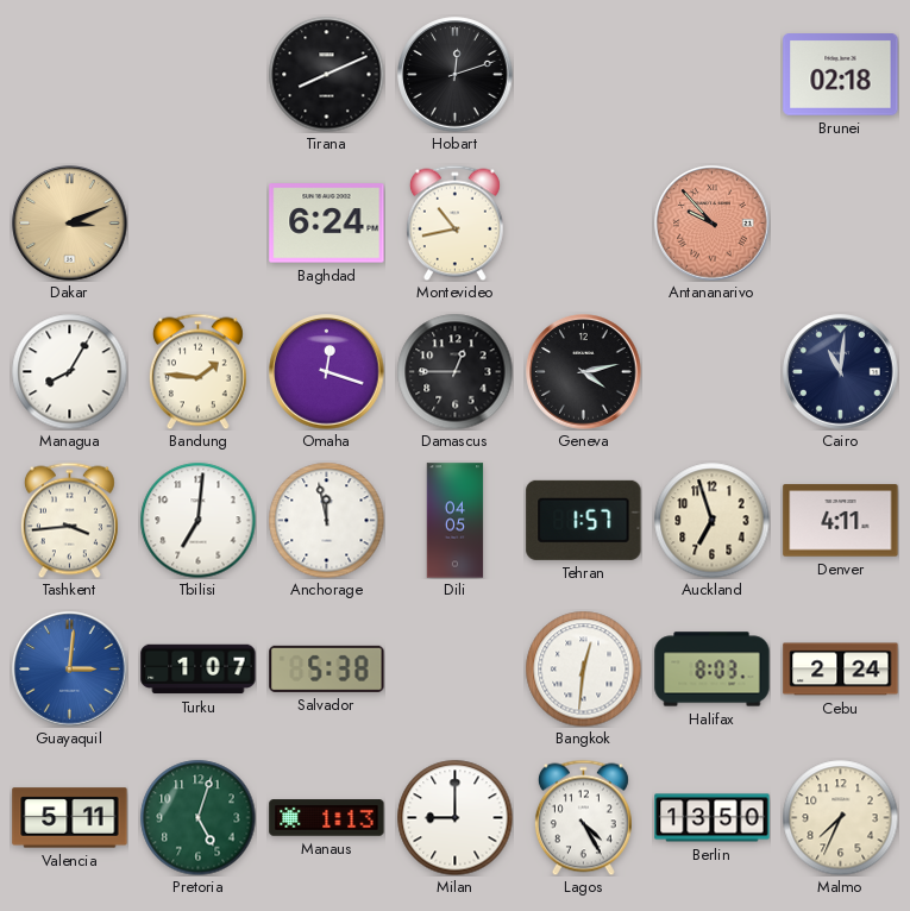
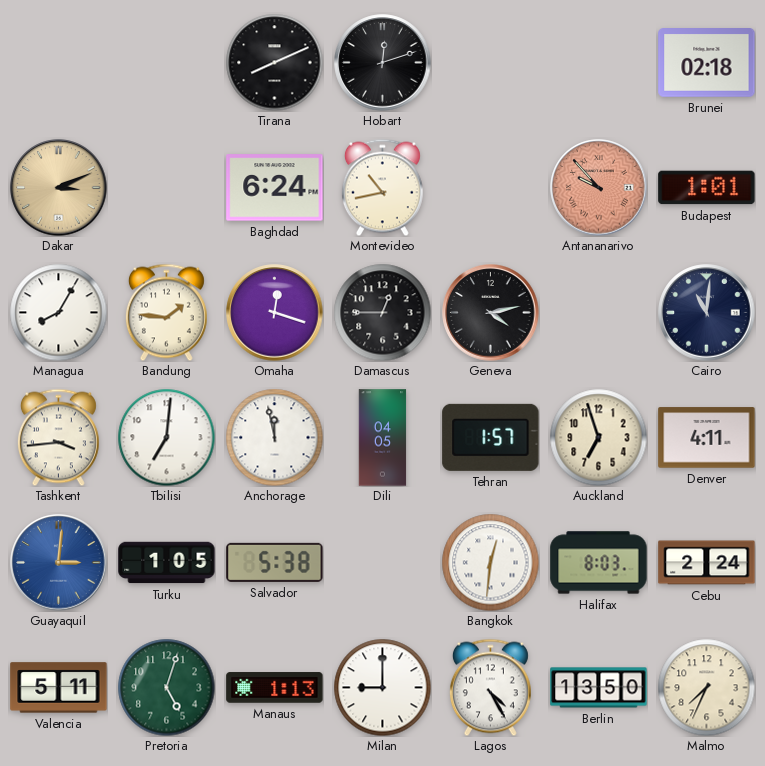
Budapest: none -> 1:01
Turku: 1:07 -> 1:05
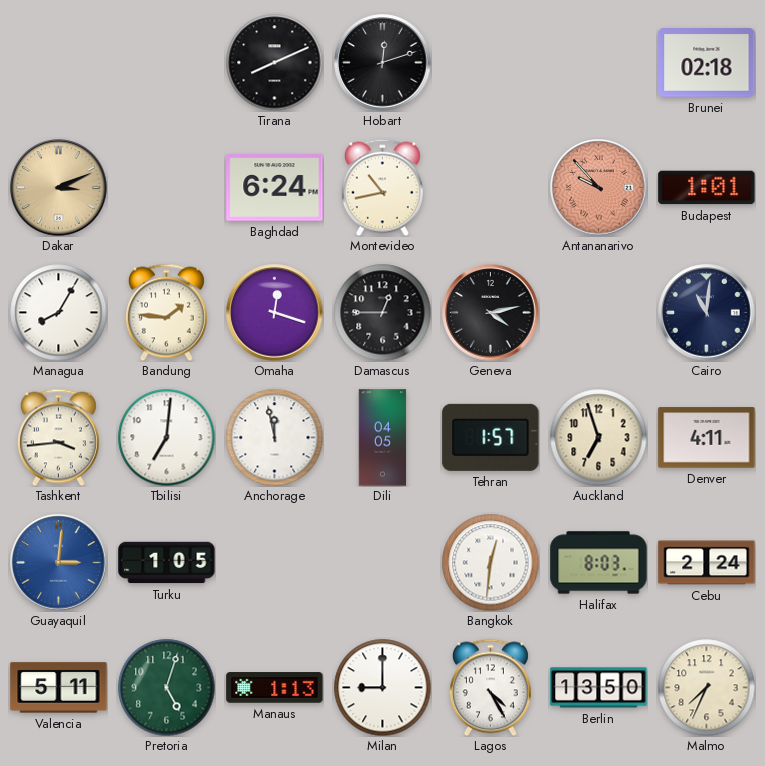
Salvador: 5:38 -> none
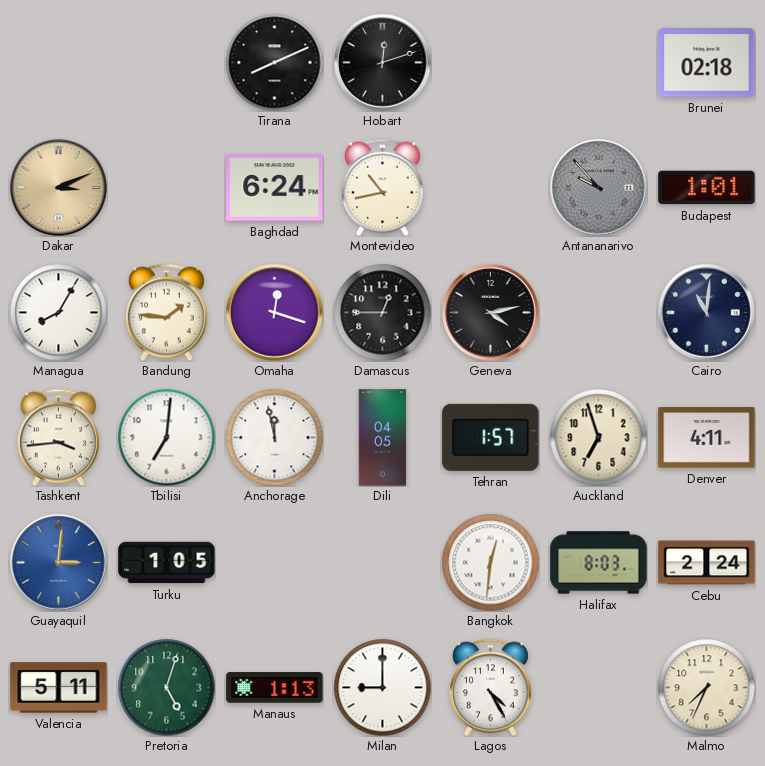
Antananarivo dial: salmon -> grey
Berlin: 13:50 -> none
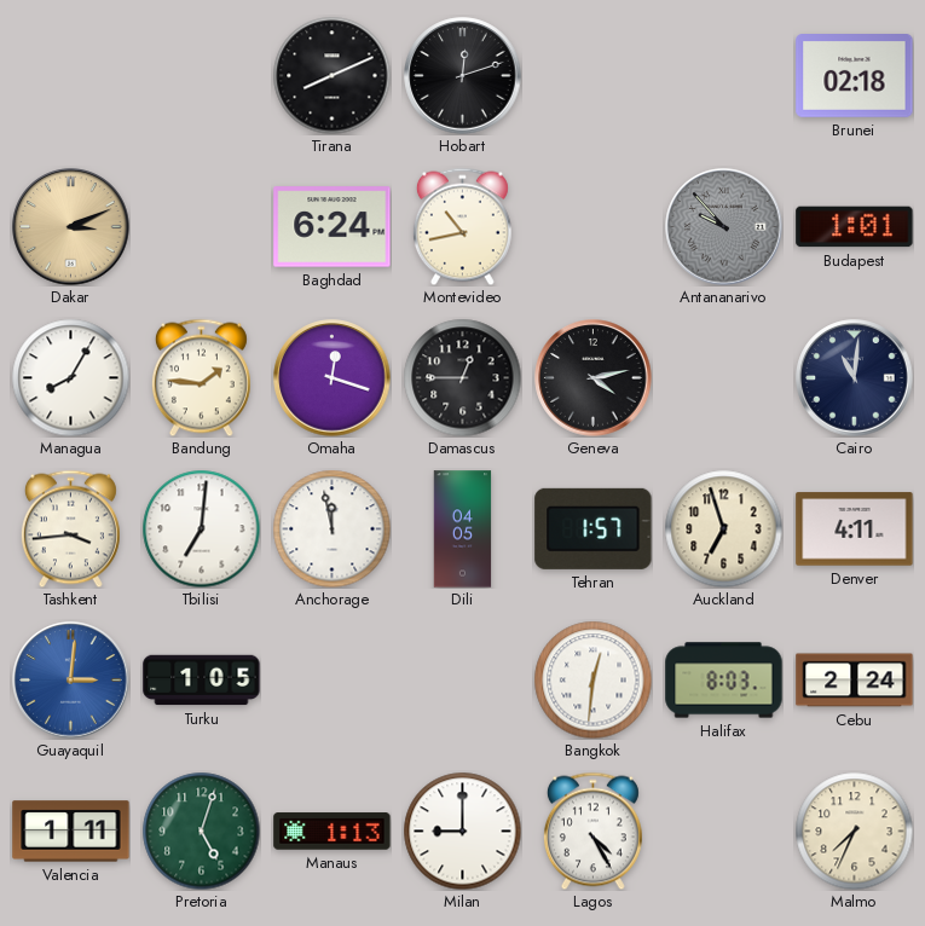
Valencia: 5:11 -> 1:11
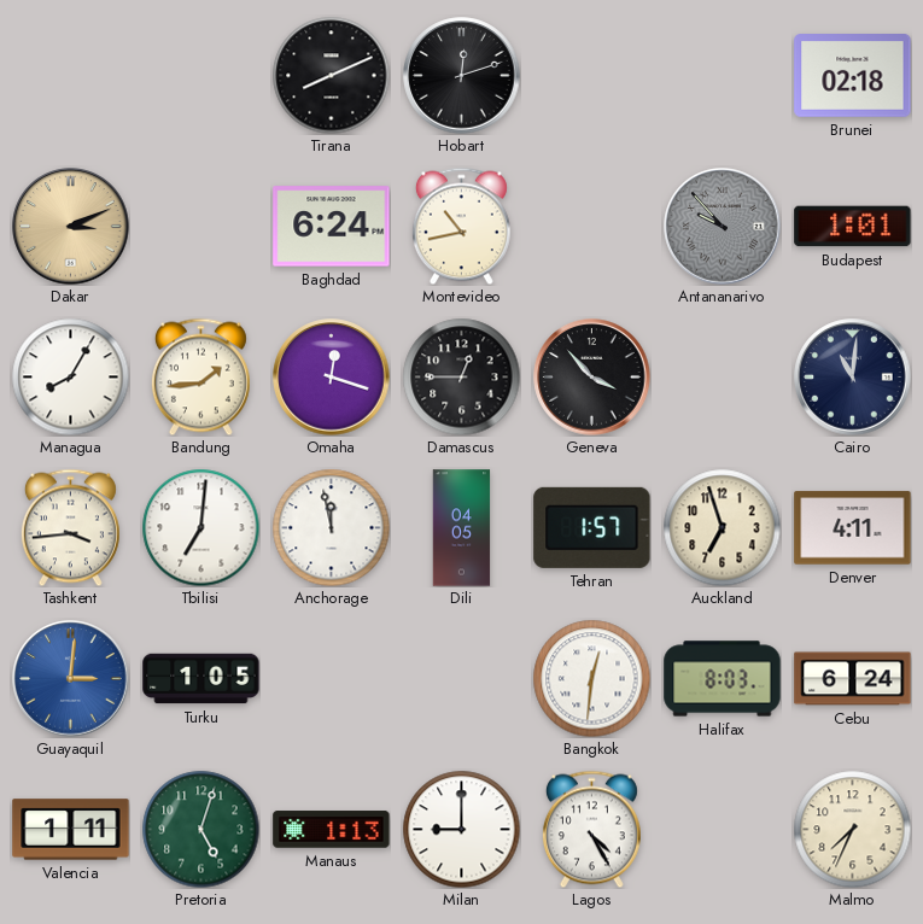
Bandung: 1:46 -> 1:44
Geneva: 4:13 -> 3:53
Cebu: 2:24 -> 6:24
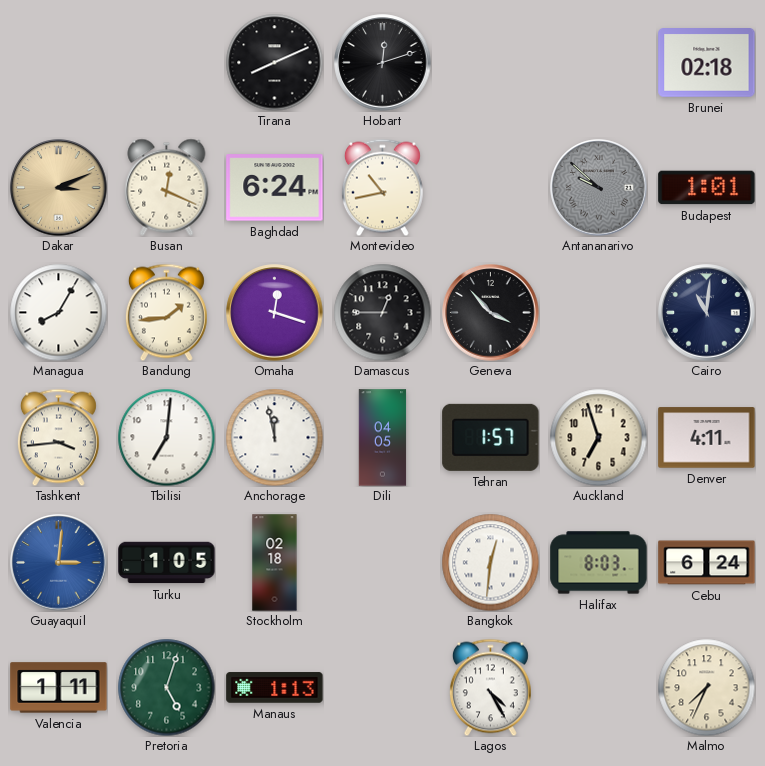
Busan: none -> 12:19
Antananarivo: 9:53 -> 9:52
Stockholm: none -> 02:18
Milan: 9:00 -> none
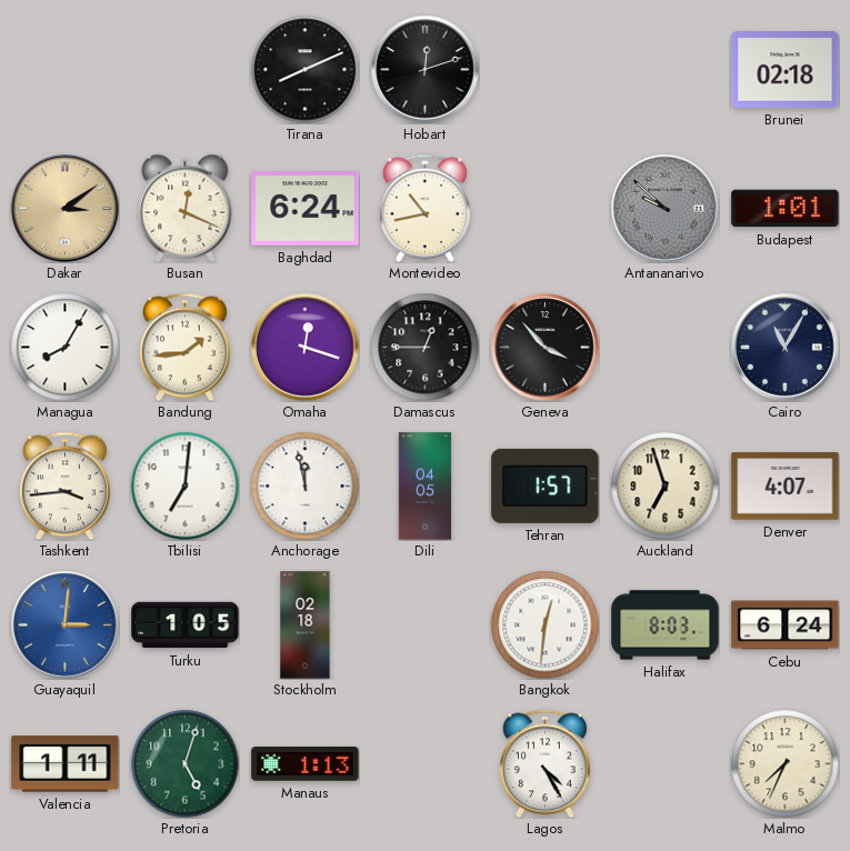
Dakar: 3:11 -> 3:09
Cairo: 11:01 -> 11:05
Denver: 4:11 -> 4:07
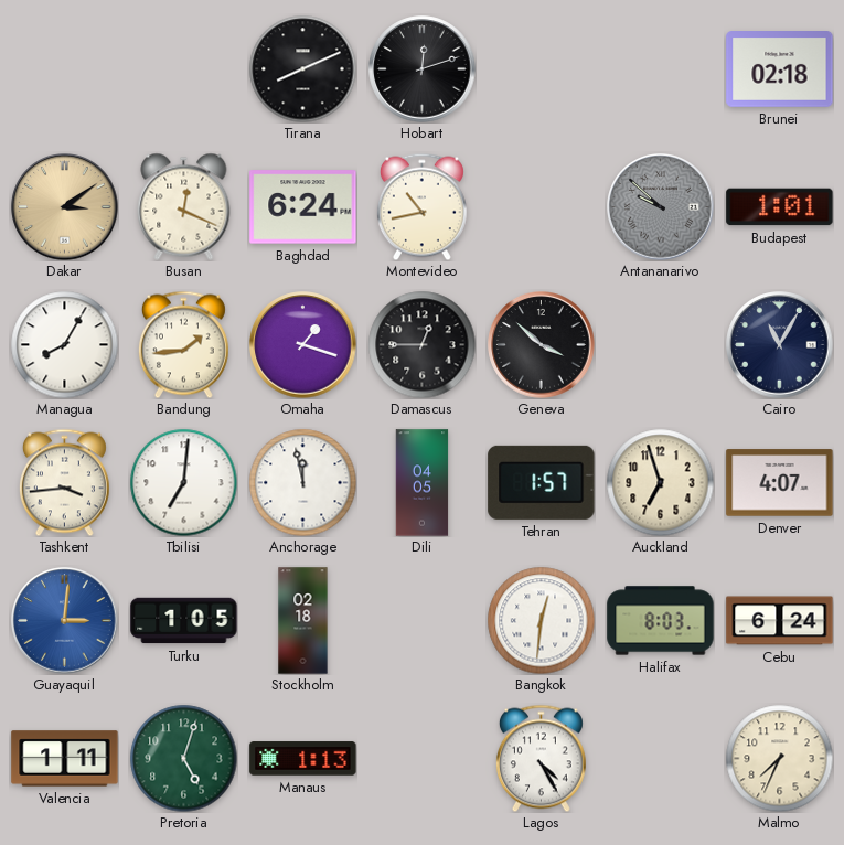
Omaha: 12:18 -> 1:18
Geneva: 3:53 -> 3:52
